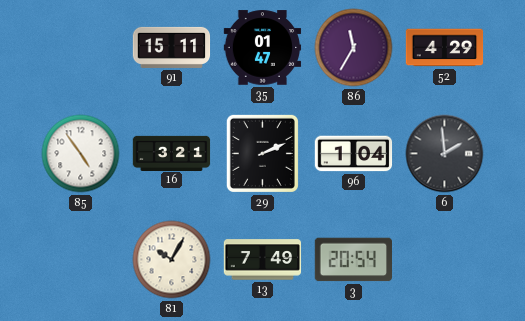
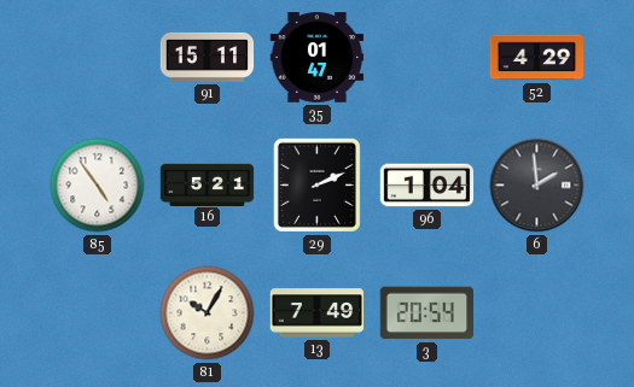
86: 11:35 -> none
16: 3:21 -> 5:21
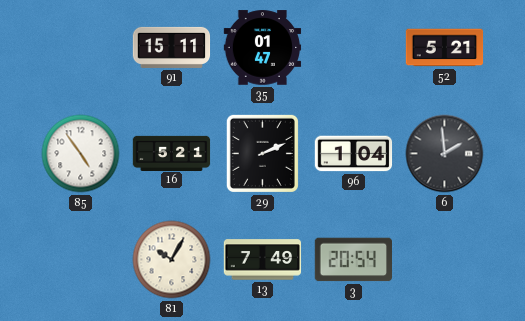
52: 4:29 -> 5:21
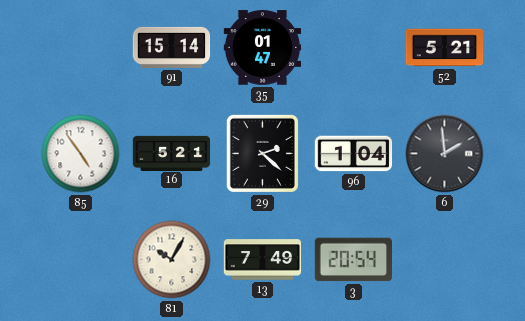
91: 15:11 -> 15:14
29: 2:11 -> 2:22
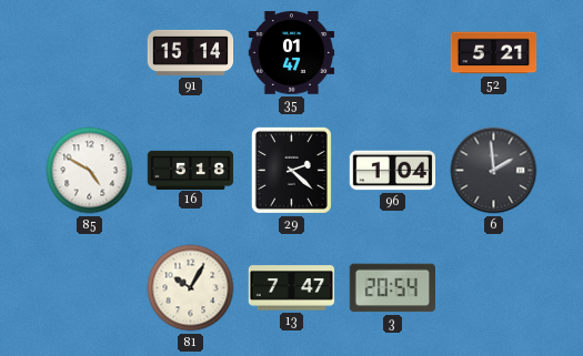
85: 4:54 -> 4:50
16: 5:21 -> 5:18
13: 7:49 -> 7:47
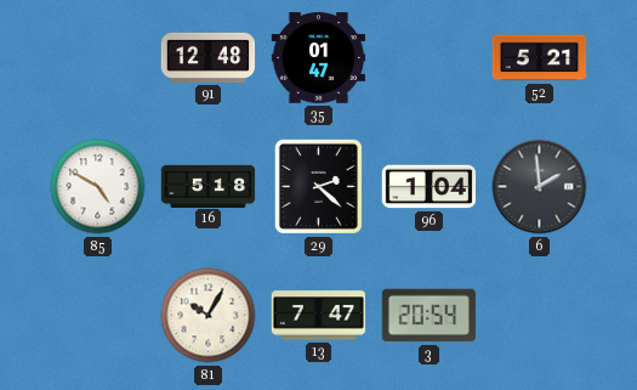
91: 15:14 -> 12:48
